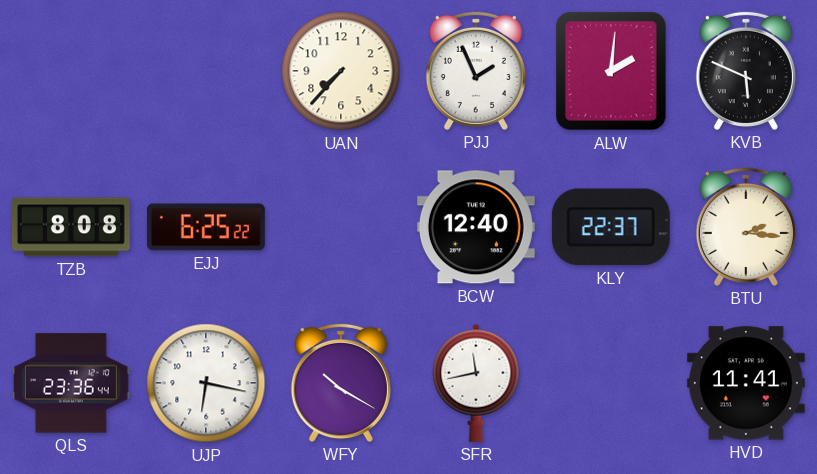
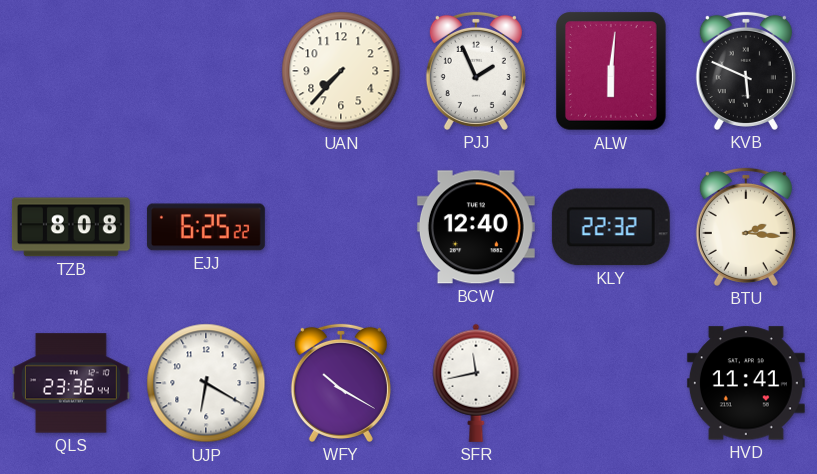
ALW: 2:01 -> 6:01
KLY: 22:37 -> 22:32
UJP: 6:17 -> 6:20
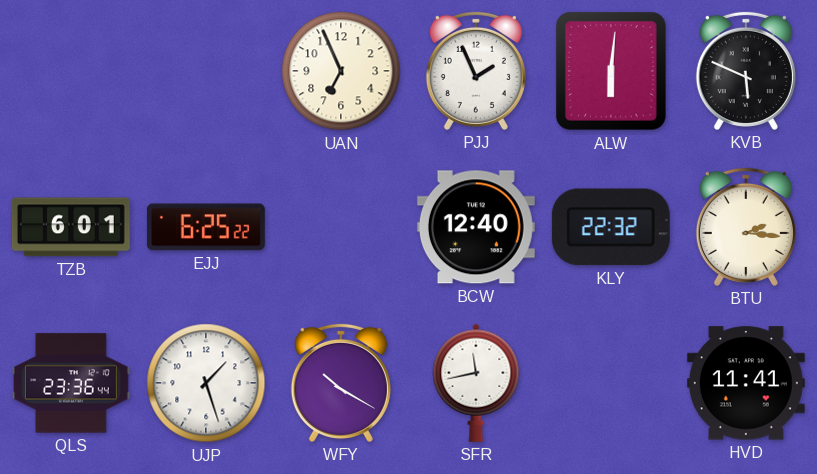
UAN: 7:37 -> 6:56
TZB: 8:08 -> 6:01
UJP: 6:20 -> 1:27
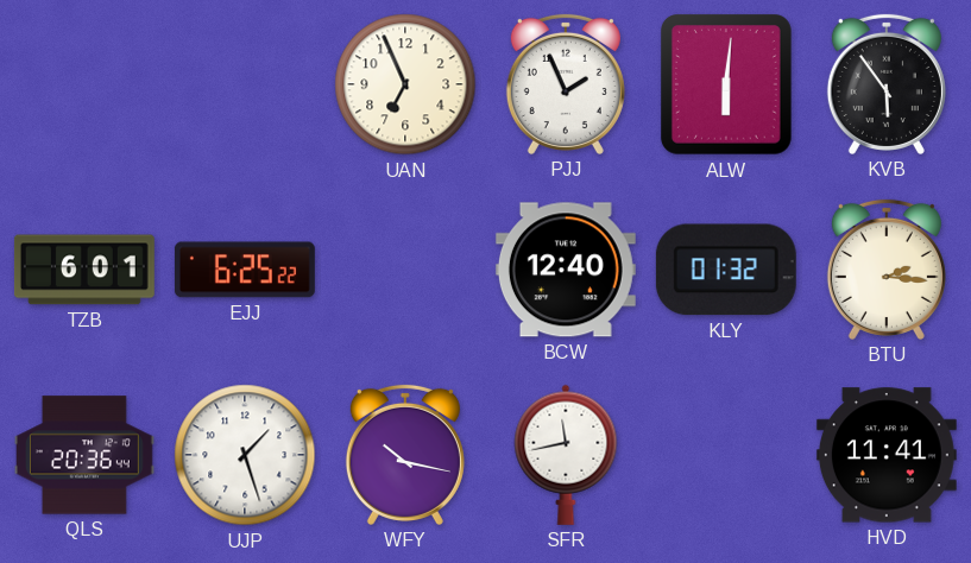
KVB: 5:49 -> 5:54
KLY: 22:32 -> 01:32
QLS: 23:36 -> 20:36
WFY: 10:20 -> 10:17
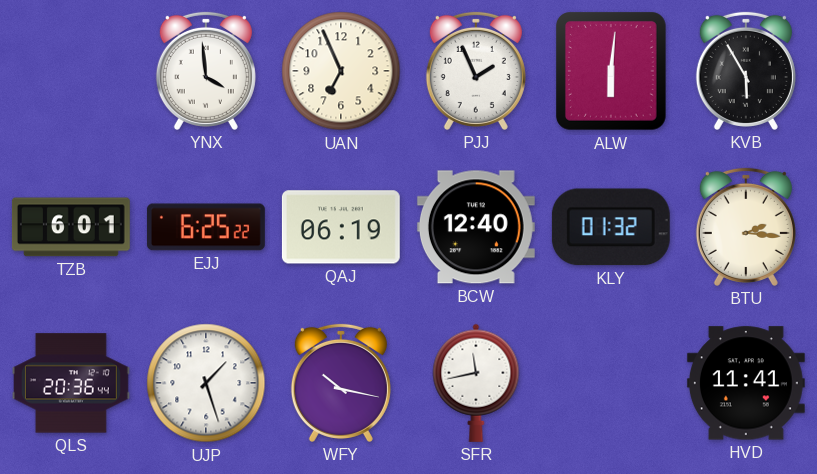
YNX: none -> 3:59
KVB: 5:54 -> 5:55
QAJ: none -> 06:19
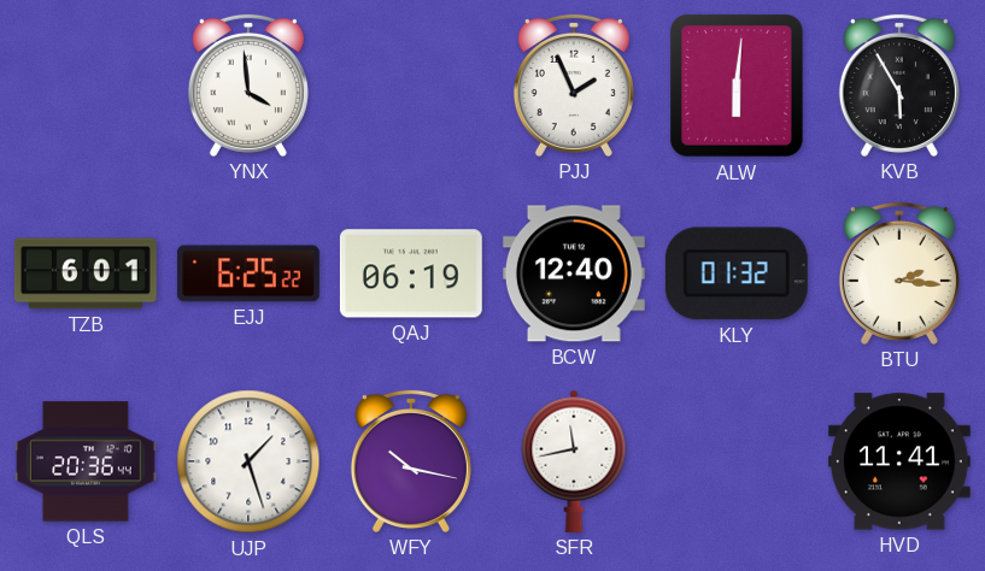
UAN: 6:56 -> none
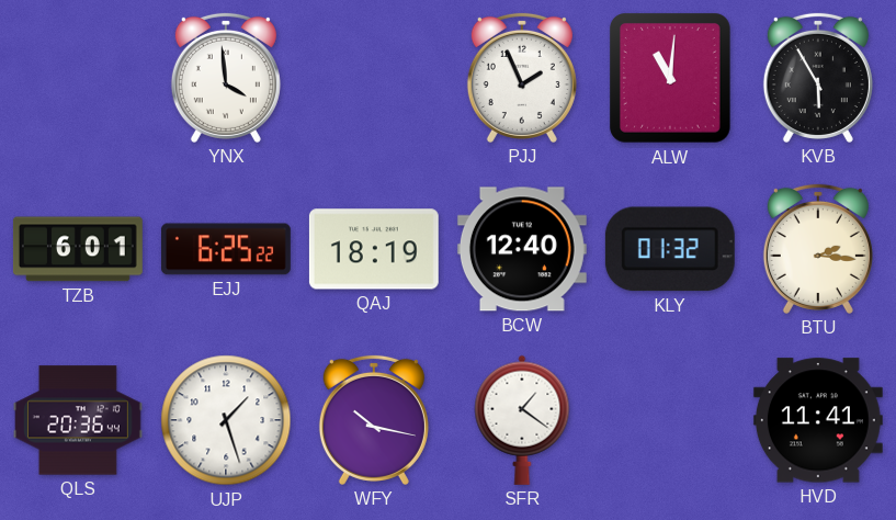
ALW: 6:01 -> 11:01
QAJ: 06:19 -> 18:19
SFR: 11:43 -> 1:21
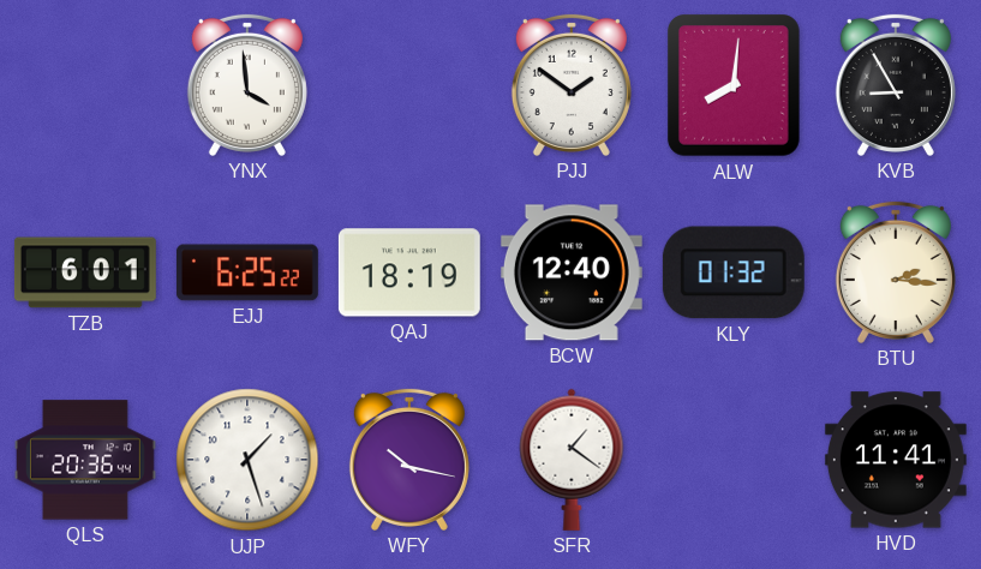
PJJ: 1:56 -> 1:51
ALW: 11:01 -> 8:01
KVB: 5:55 -> 8:55
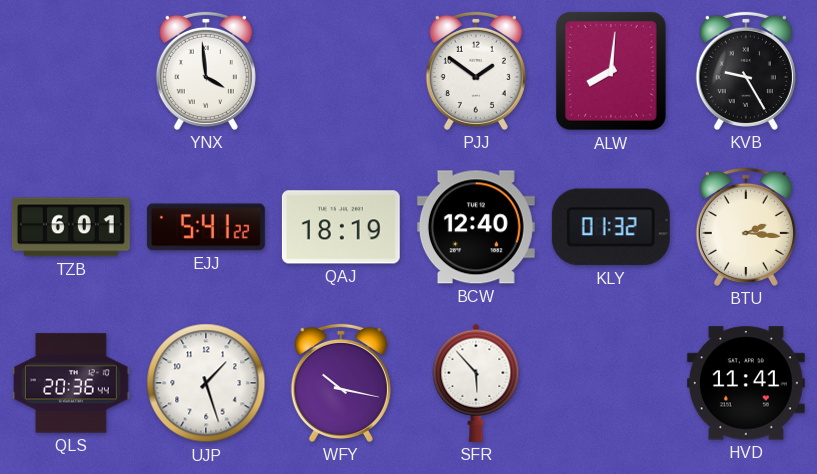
KVB: 8:55 -> 9:25
EJJ: 6:25 -> 5:41
SFR: 1:21 -> 5:53
